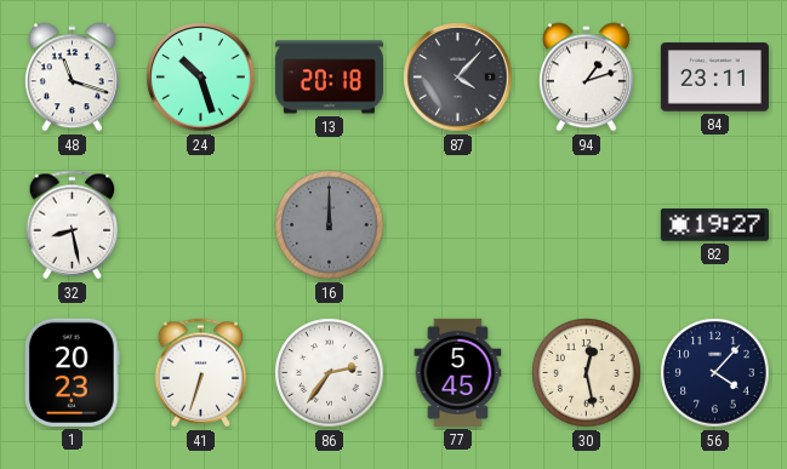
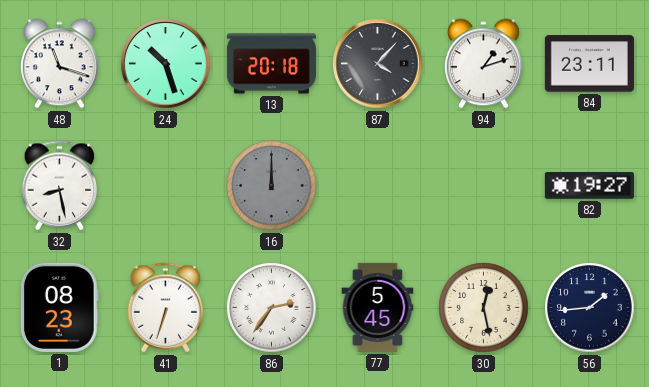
1: 20:23 -> 08:23
56: 4:07 -> 1:44
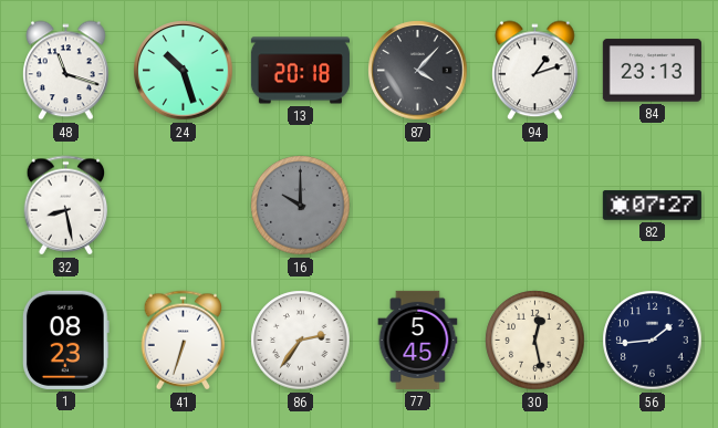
84: 23:11 -> 23:13
16: 12:00 -> 10:00
82: 19:27 -> 07:27
